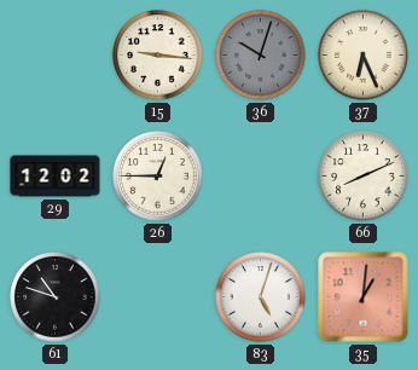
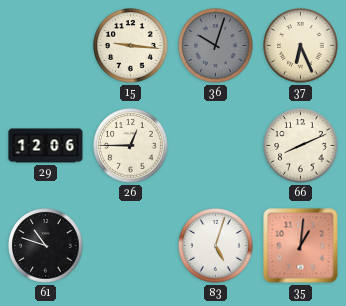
29: 12:02 -> 12:06
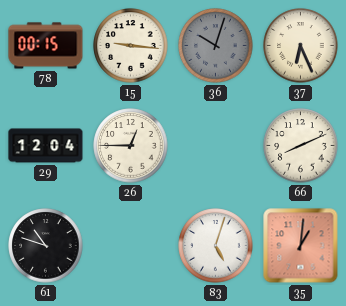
78: none -> 00:15
29: 12:06 -> 12:04
